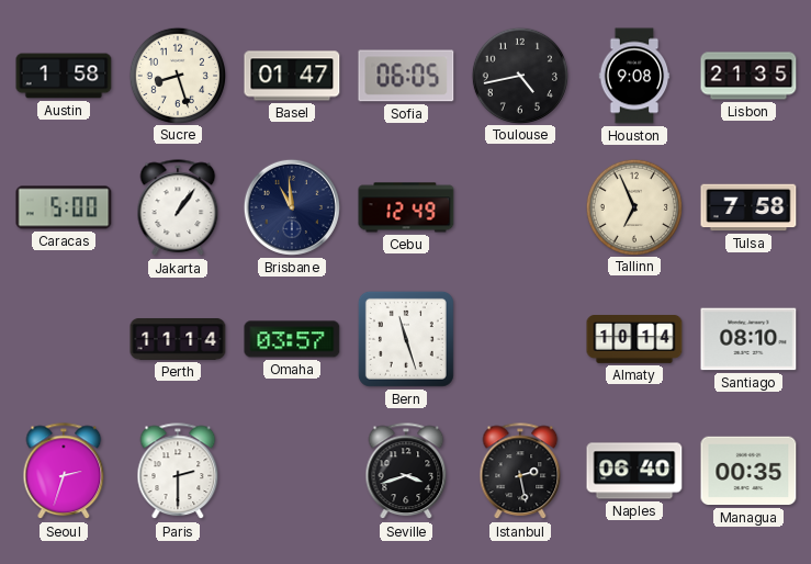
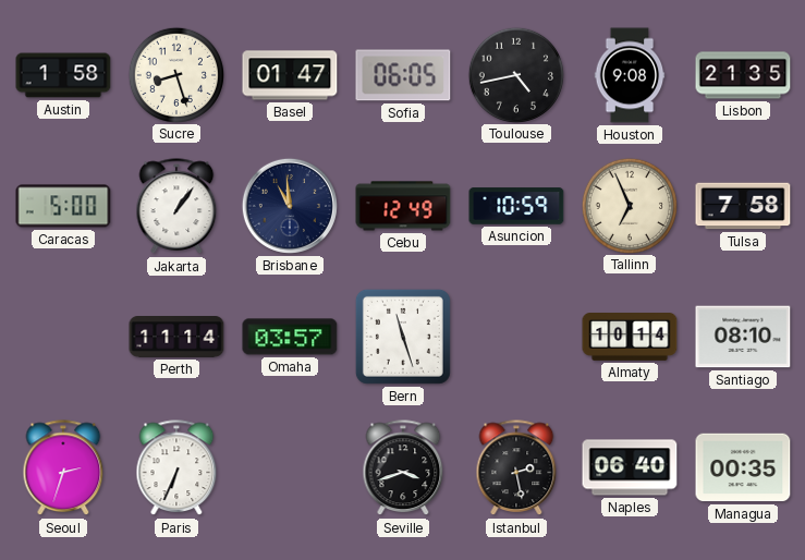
Asuncion: none -> 10:59
Paris: 2:30 -> 6:34
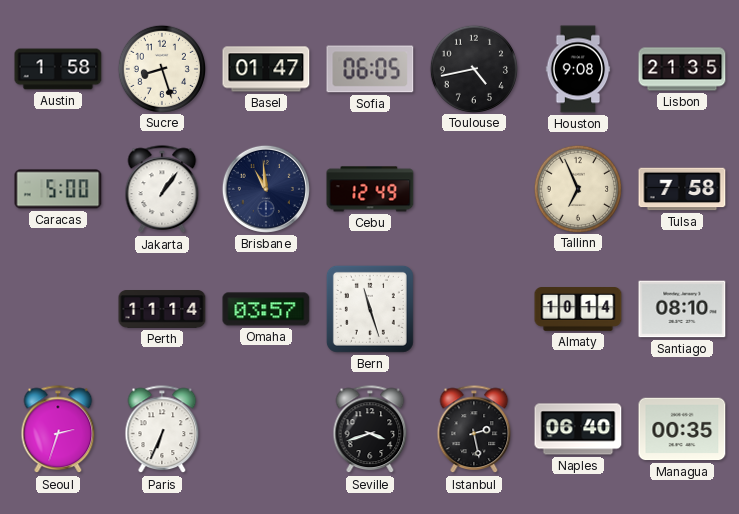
Asuncion: 10:59 -> none
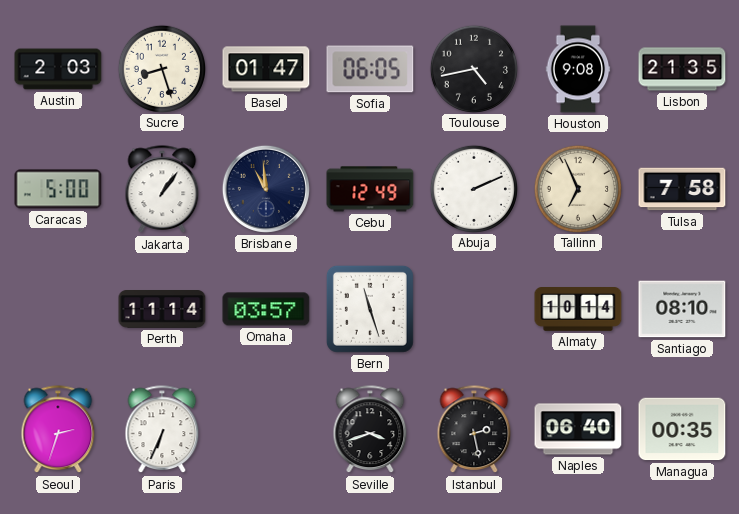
Austin: 1:58 -> 2:03
Abuja: none -> 2:11
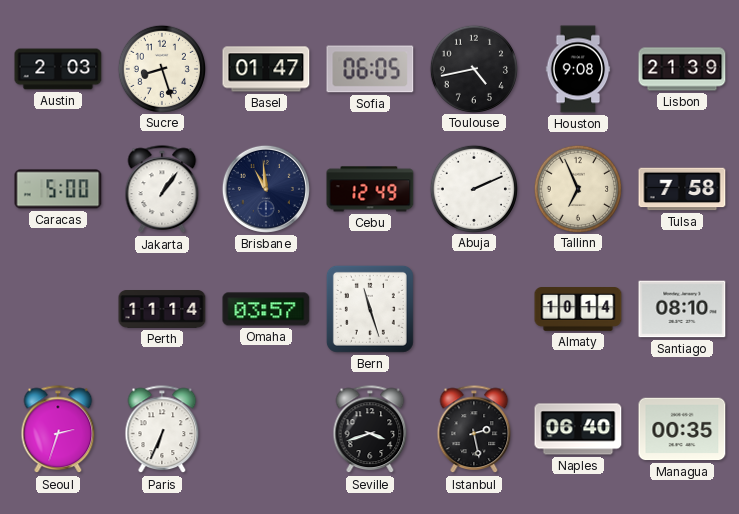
Lisbon: 21:35 -> 21:39
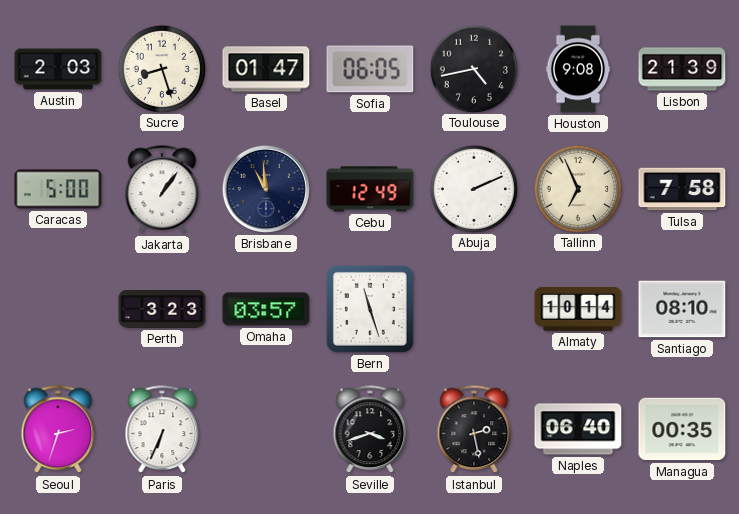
Perth: 11:14 -> 3:23
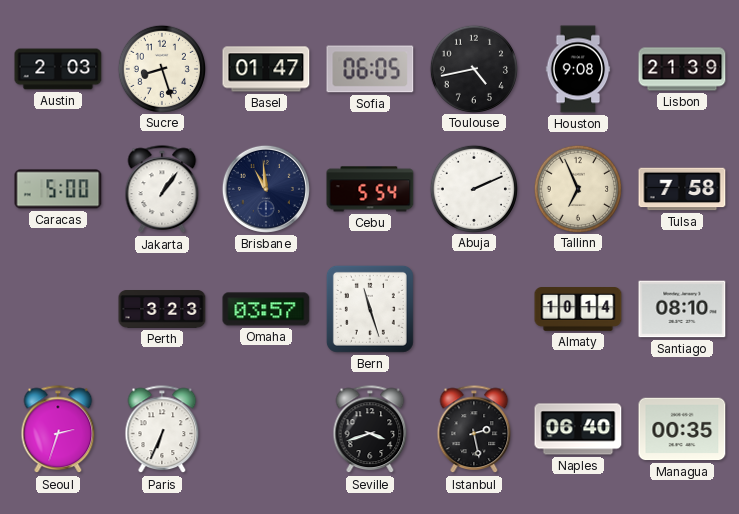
Cebu: 12:49 -> 5:54
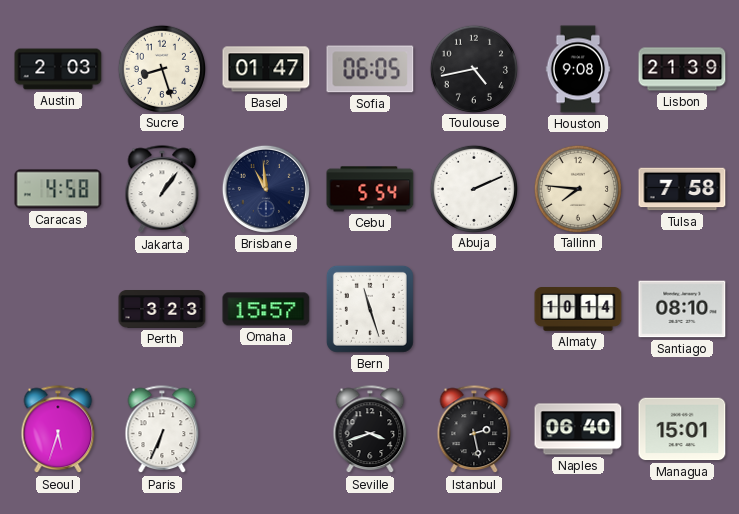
Caracas: 5:00 -> 4:58
Tallinn: 6:56 -> 7:46
Omaha: 03:57 -> 15:57
Seoul: 2:33 -> 5:33
Managua: 00:35 -> 15:01
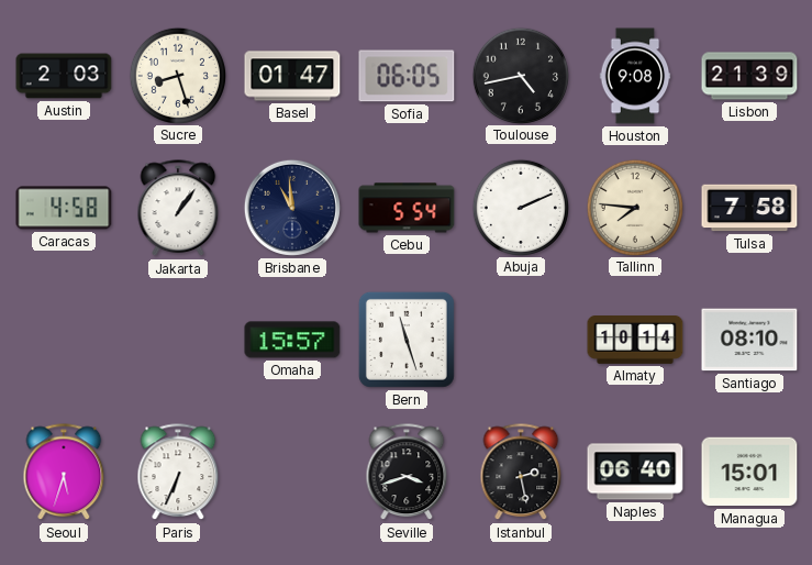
Perth: 3:23 -> none
